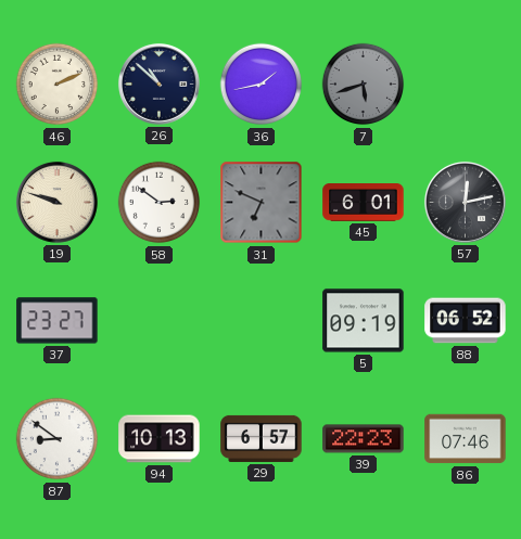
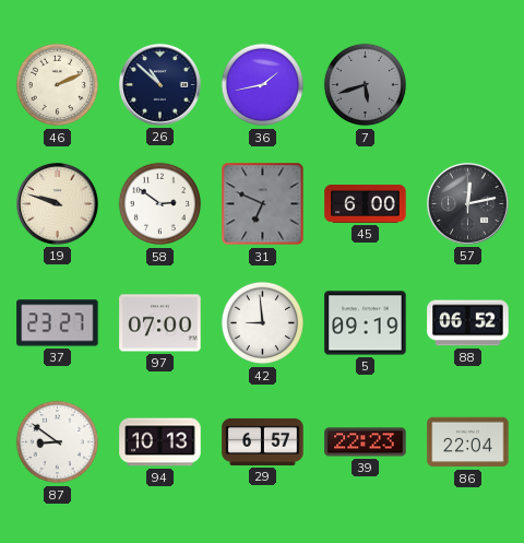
45: 6:01 -> 6:00
97: none -> 07:00
42: none -> 8:59
86: 07:46 -> 22:04
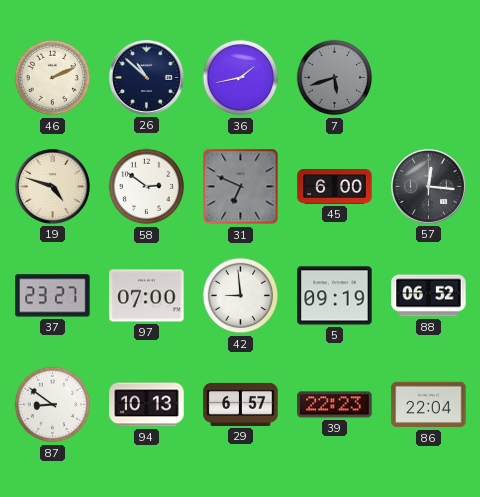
19: 9:48 -> 4:48
57: 12:13 -> 12:16
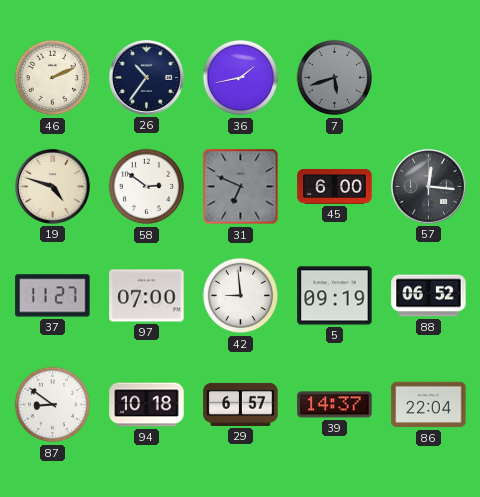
26: 10:52 -> 10:36
37: 23:27 -> 11:27
94: 10:13 -> 10:18
39: 22:23 -> 14:37
